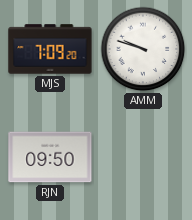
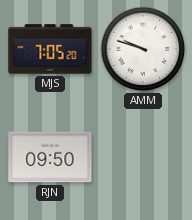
MJS: 7:09 -> 7:05
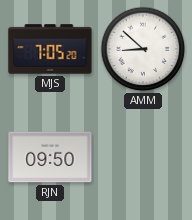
AMM: 9:48 -> 8:52
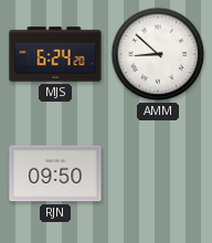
MJS: 7:05 -> 6:24
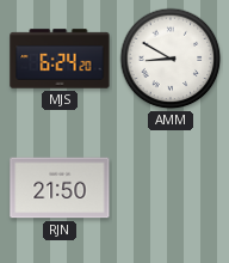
AMM: 8:52 -> 8:50
RJN: 09:50 -> 21:50
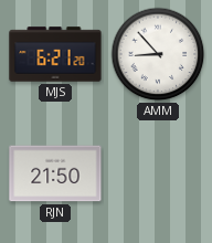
MJS: 6:24 -> 6:21
AMM: 8:50 -> 8:53
